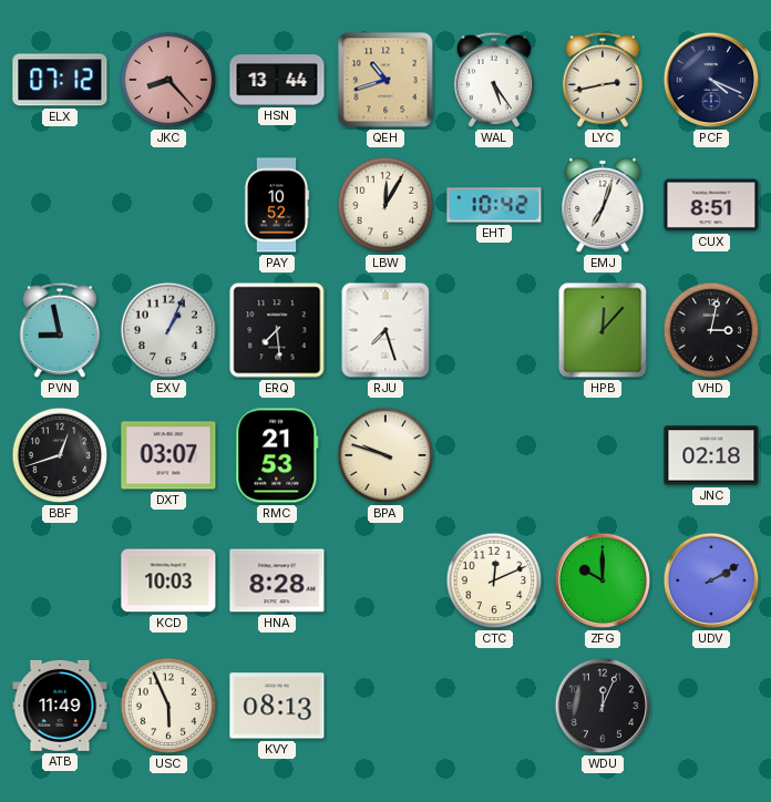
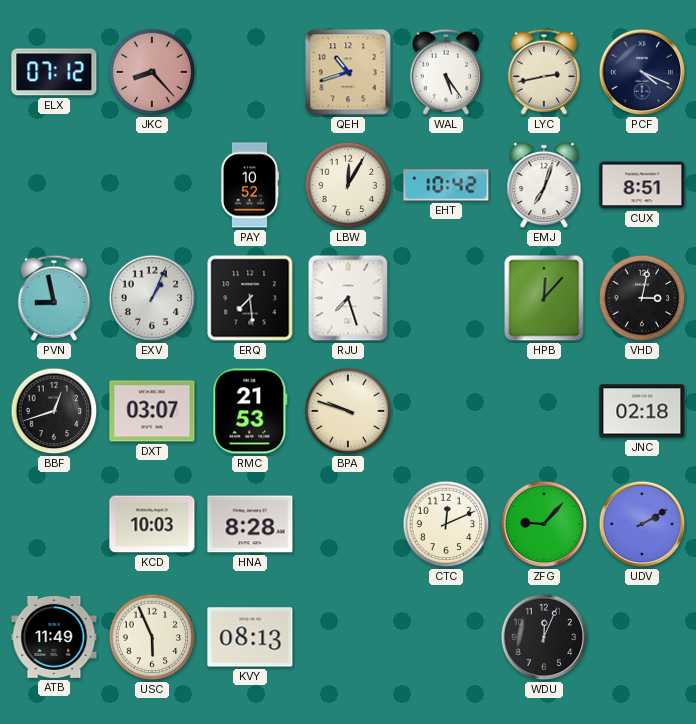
HSN: 13:44 -> none
ZFG: 10:00 -> 9:07
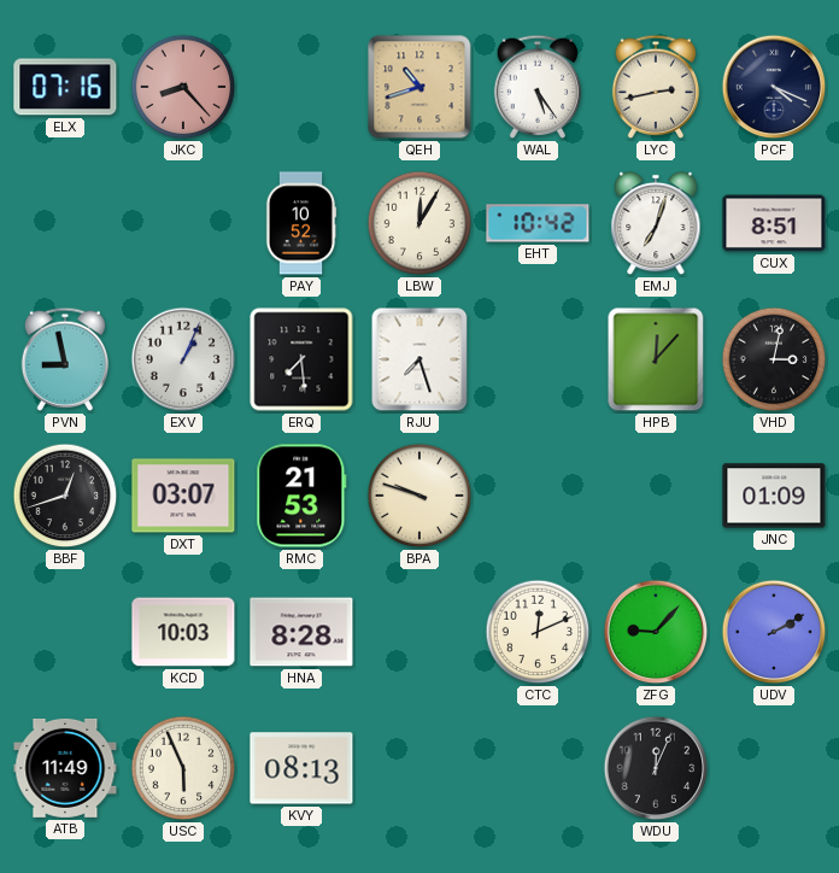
ELX: 07:12 -> 07:16
JNC: 02:18 -> 01:09
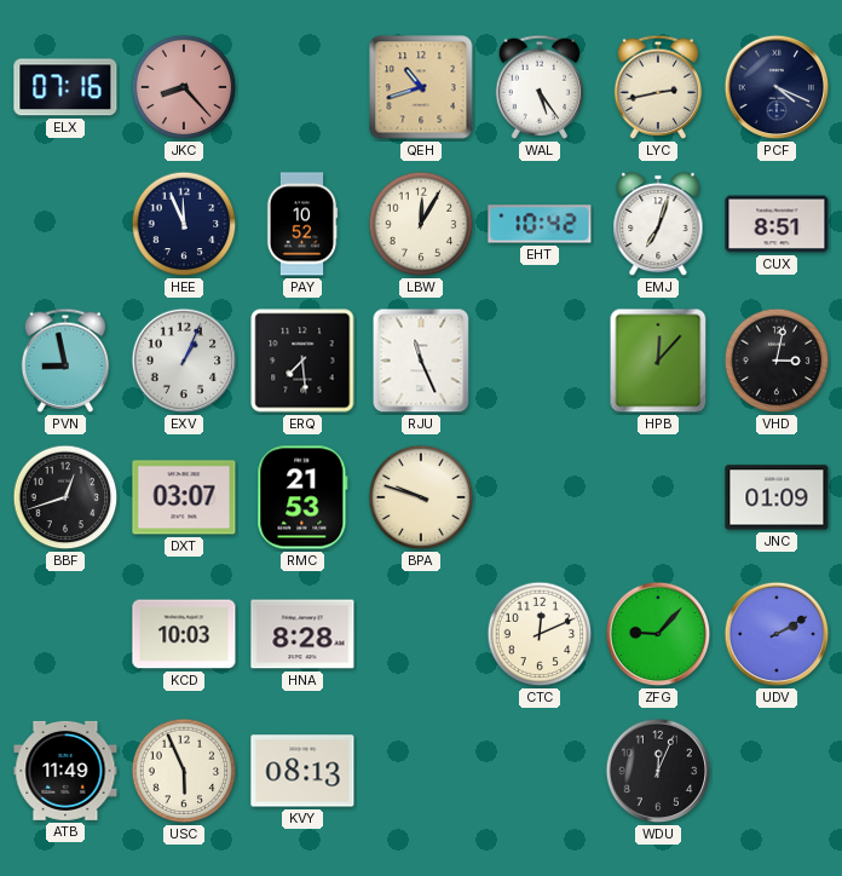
HEE: none -> 11:56
RJU: 7:27 -> 11:26
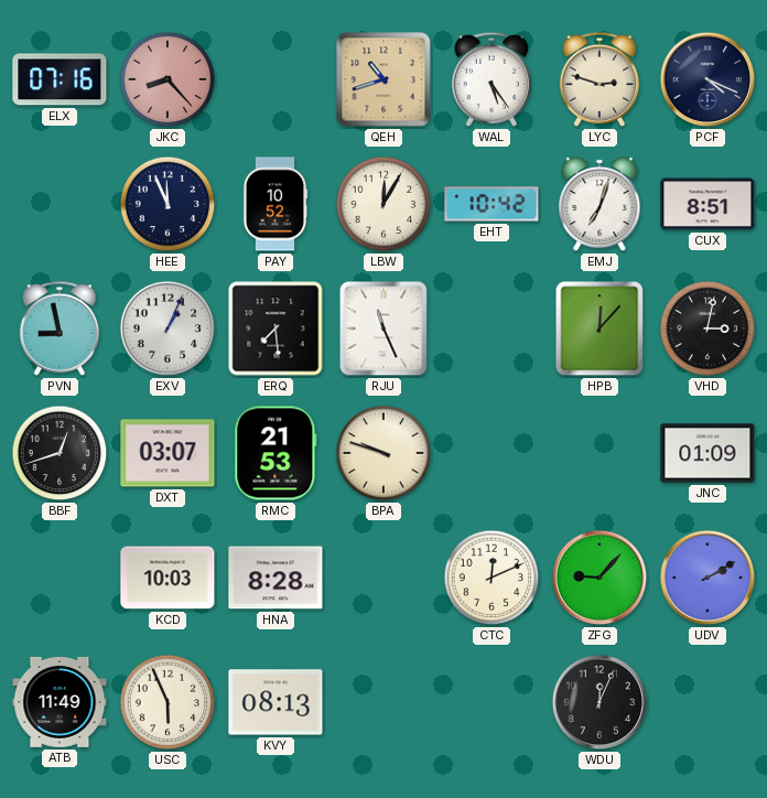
LYC: 2:43 -> 2:48
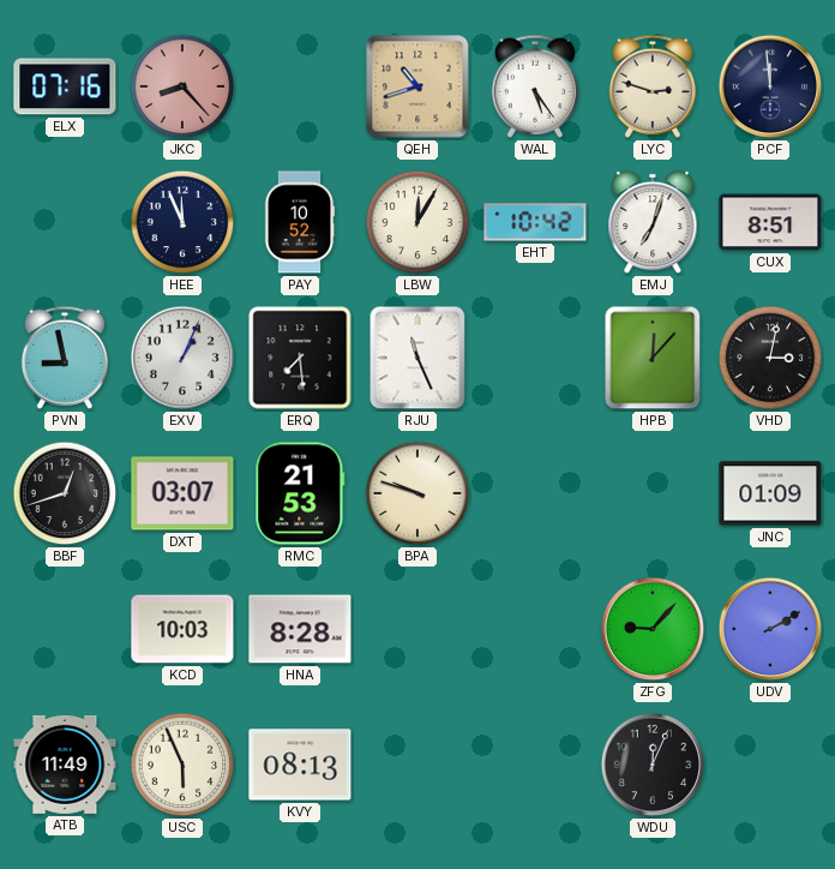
PCF: 4:19 -> 11:59
CTC: 12:11 -> none
